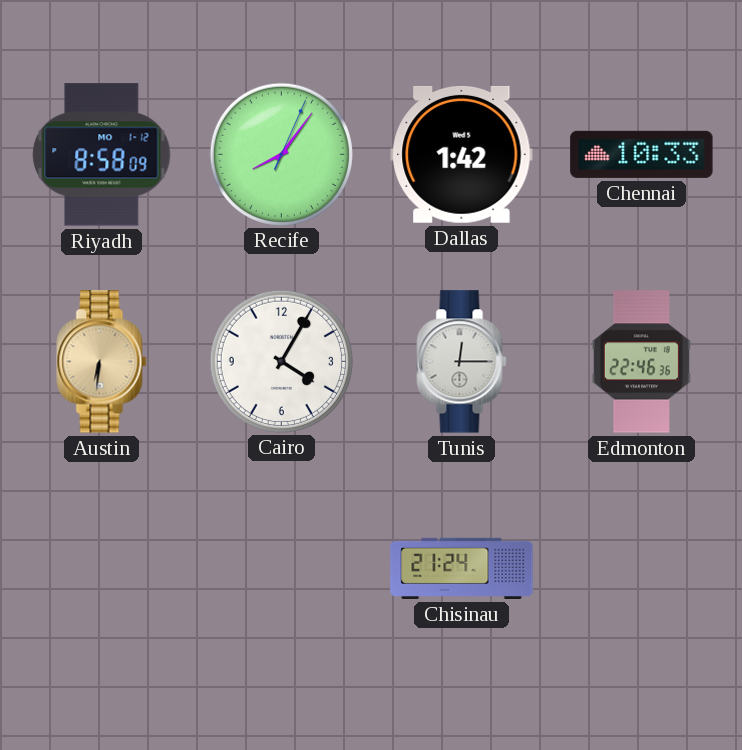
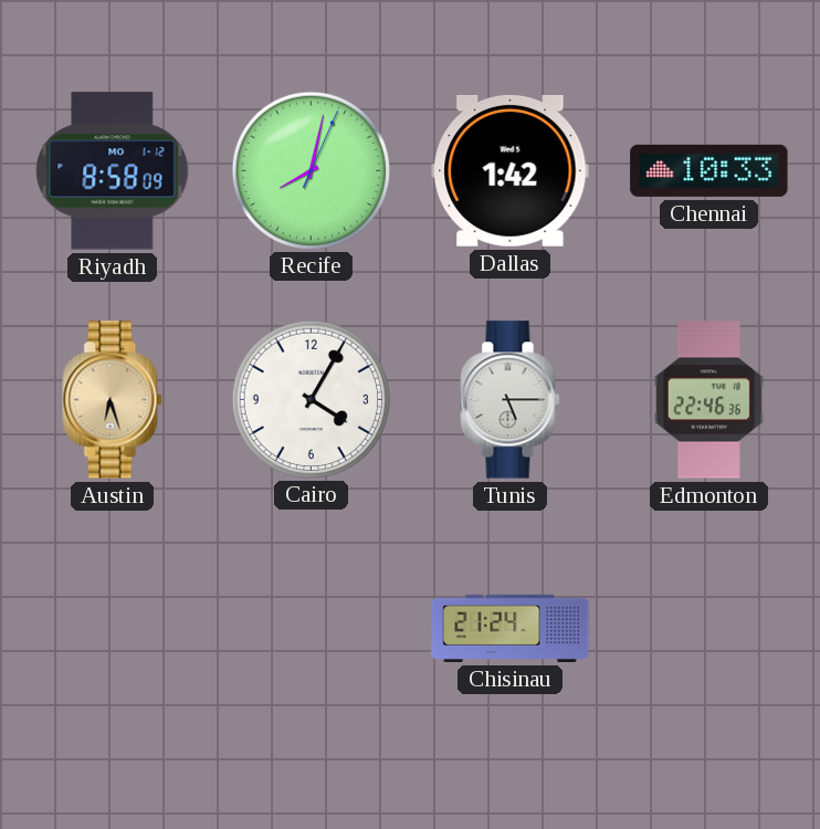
Recife: 8:06 -> 8:02
Austin: 6:31 -> 6:27
Tunis: 12:15 -> 5:15
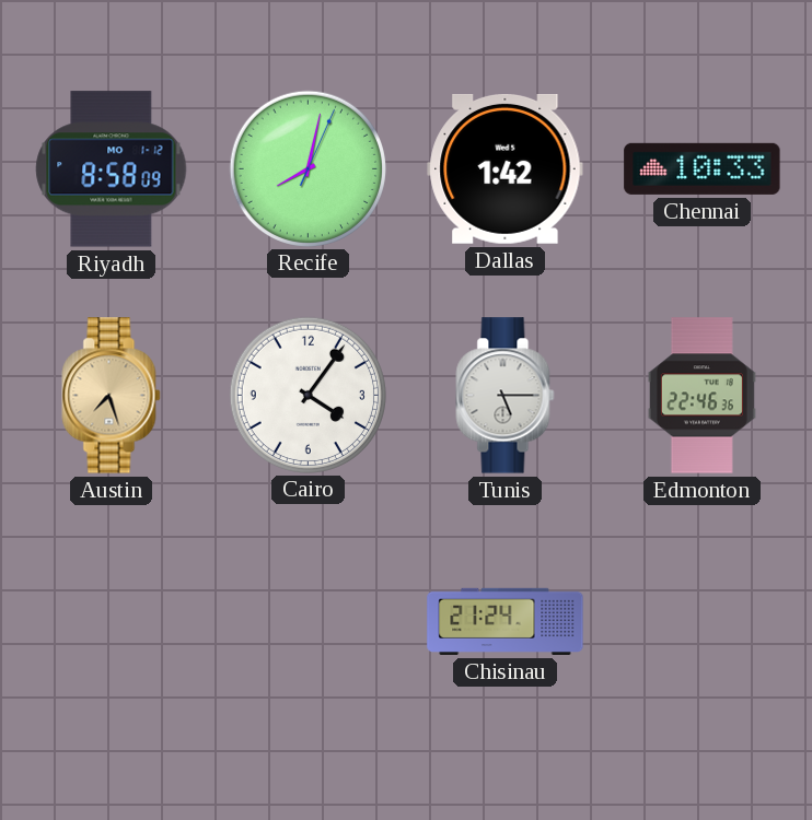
Austin: 6:27 -> 7:27
Cairo: 4:05 -> 4:06
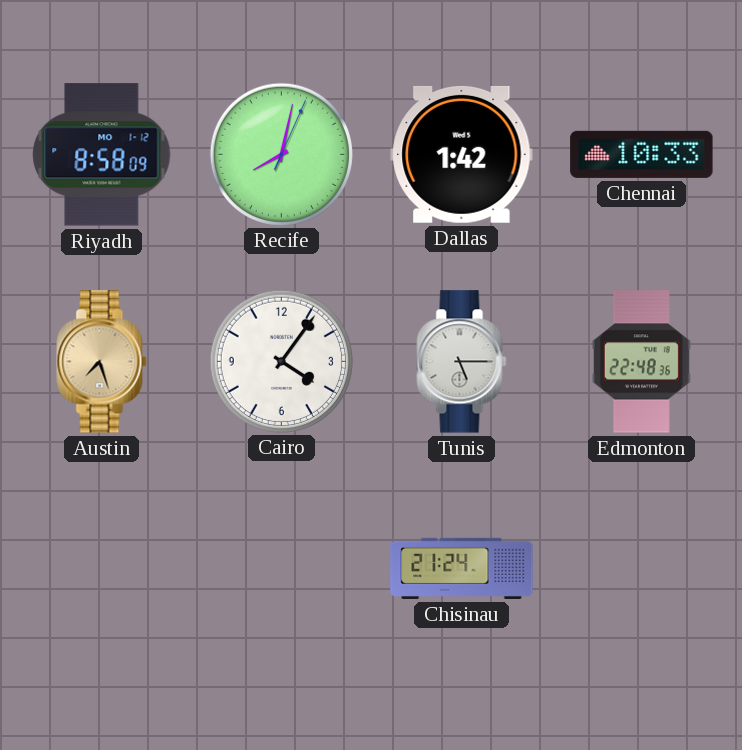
Edmonton: 22:46 -> 22:48
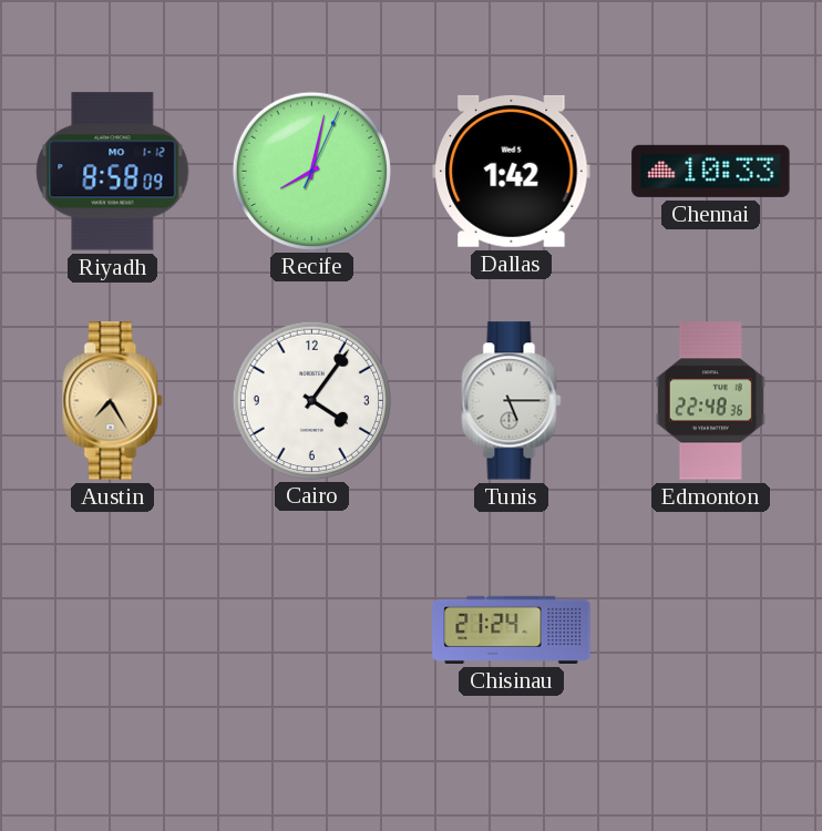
Austin: 7:27 -> 7:25
